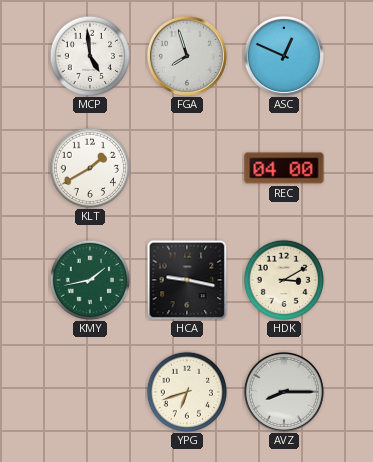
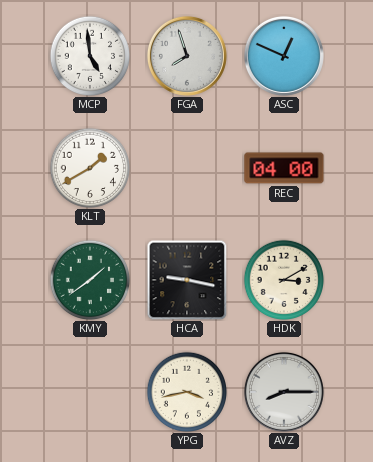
KMY: 1:43 -> 1:39
YPG: 6:42 -> 3:43
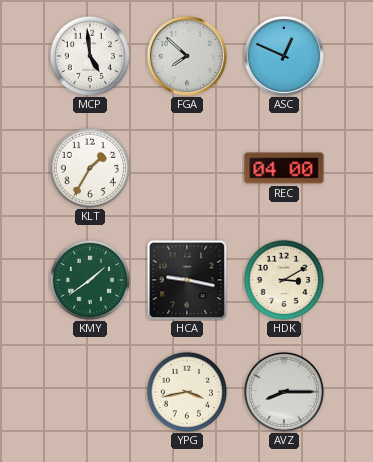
FGA: 7:57 -> 7:52
KLT: 1:40 -> 1:35
